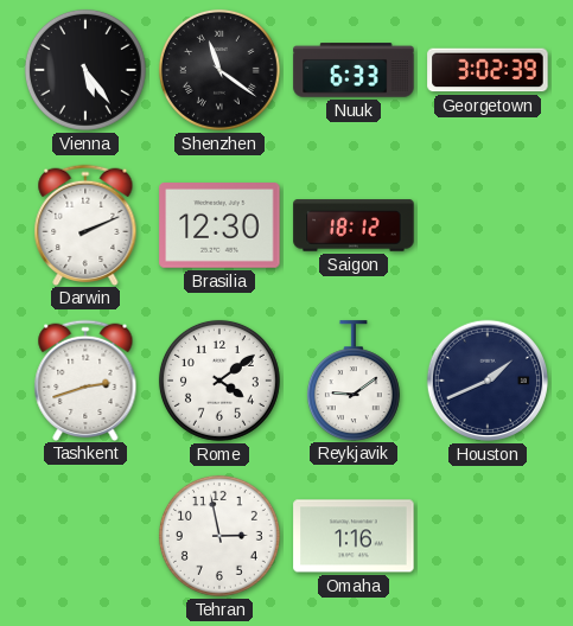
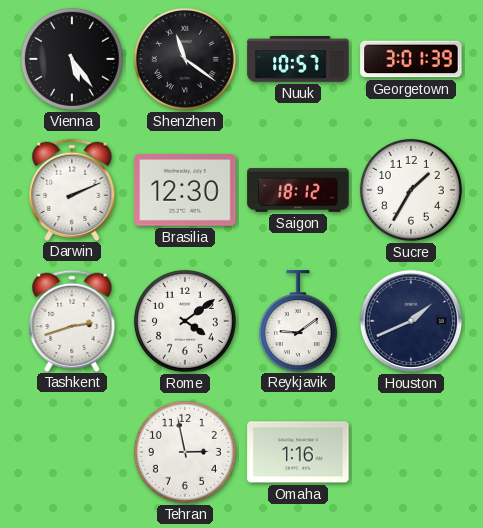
Nuuk: 6:33 -> 10:57
Georgetown: 3:02 -> 3:01
Sucre: none -> 1:35
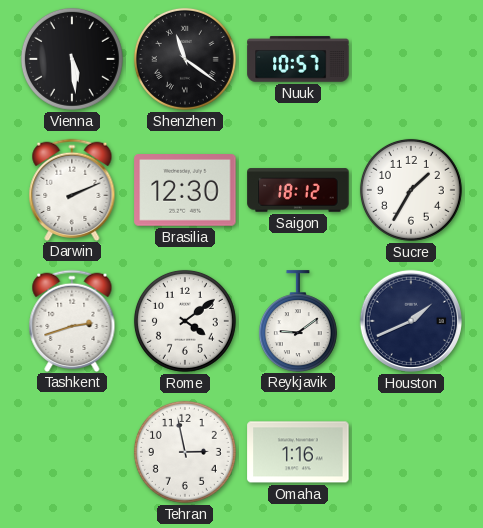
Vienna: 5:24 -> 5:29
Georgetown: 3:01 -> none
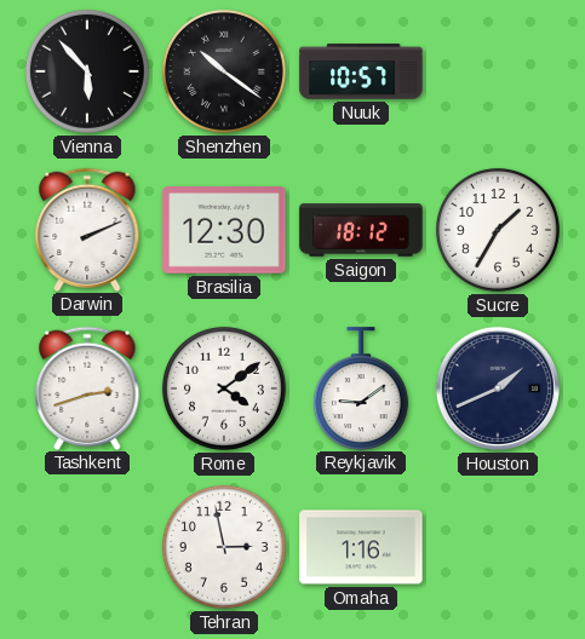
Vienna: 5:29 -> 5:53
Shenzhen: 11:21 -> 10:21
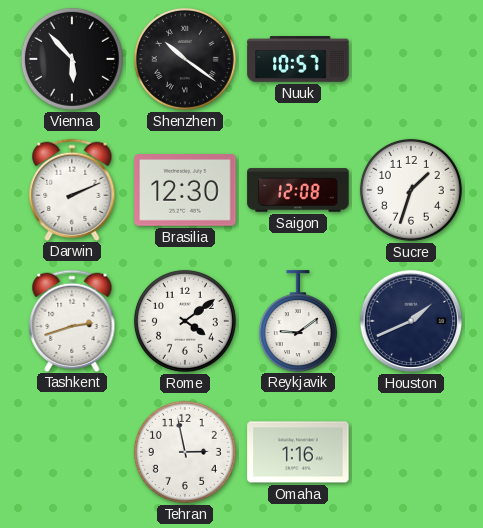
Saigon: 18:12 -> 12:08
Sucre: 1:35 -> 1:33
